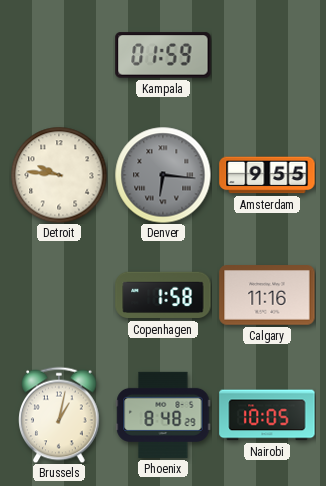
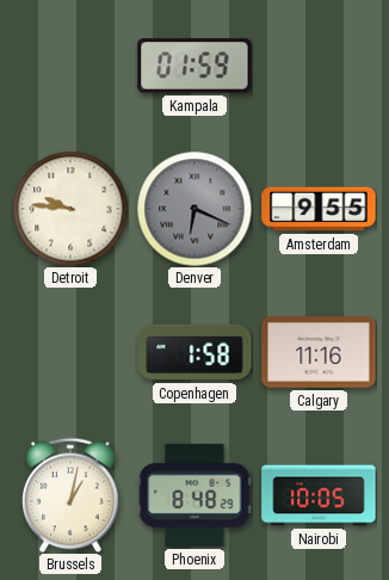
Denver: 6:16 -> 6:19
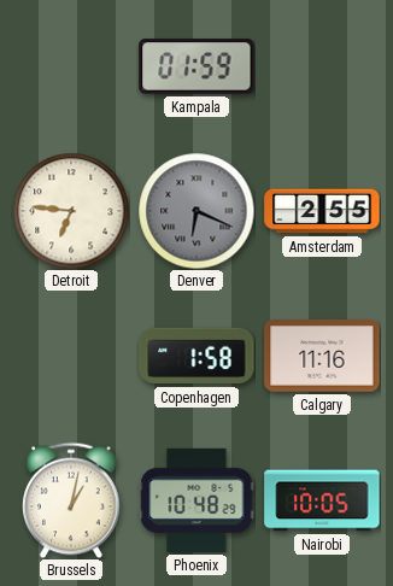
Detroit: 9:46 -> 6:46
Amsterdam: 9:55 -> 2:55
Phoenix: 8:48 -> 10:48
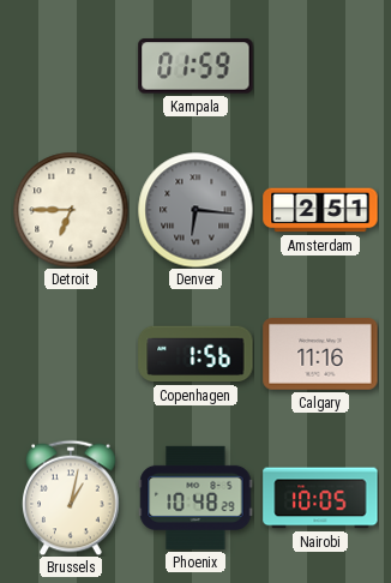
Detroit: 6:46 -> 6:45
Denver: 6:19 -> 6:16
Amsterdam: 2:55 -> 2:51
Copenhagen: 1:58 -> 1:56
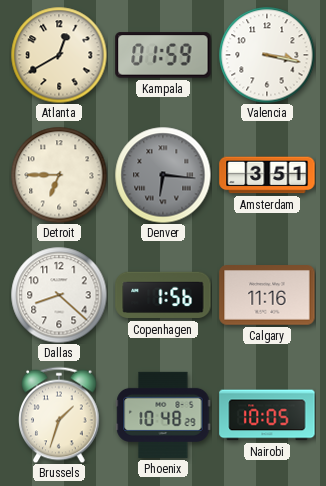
Atlanta: none -> 12:40
Valencia: none -> 3:17
Amsterdam: 2:51 -> 3:51
Dallas: none -> 8:22
Brussels: 1:02 -> 1:33
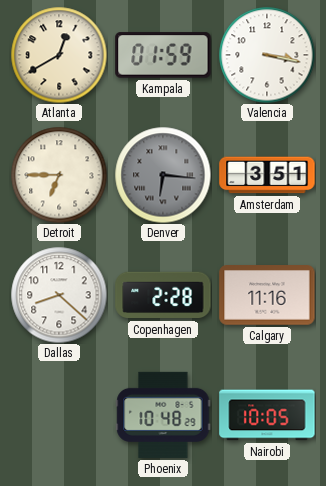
Copenhagen: 1:56 -> 2:28
Brussels: 1:33 -> none
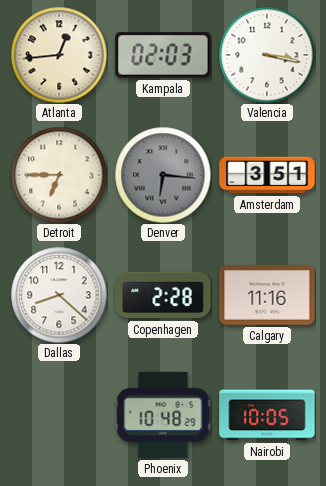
Atlanta: 12:40 -> 12:44
Kampala: 01:59 -> 02:03
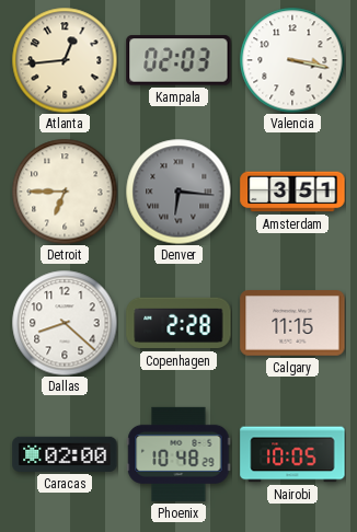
Calgary: 11:16 -> 11:15
Caracas: none -> 02:00
